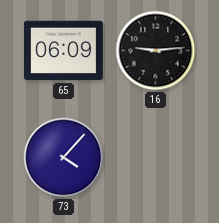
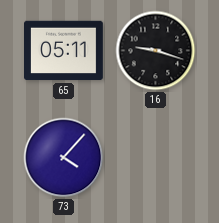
65: 06:09 -> 05:11
16: 9:14 -> 9:18
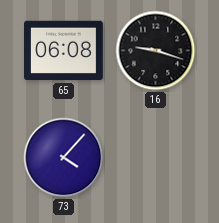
65: 05:11 -> 06:08
